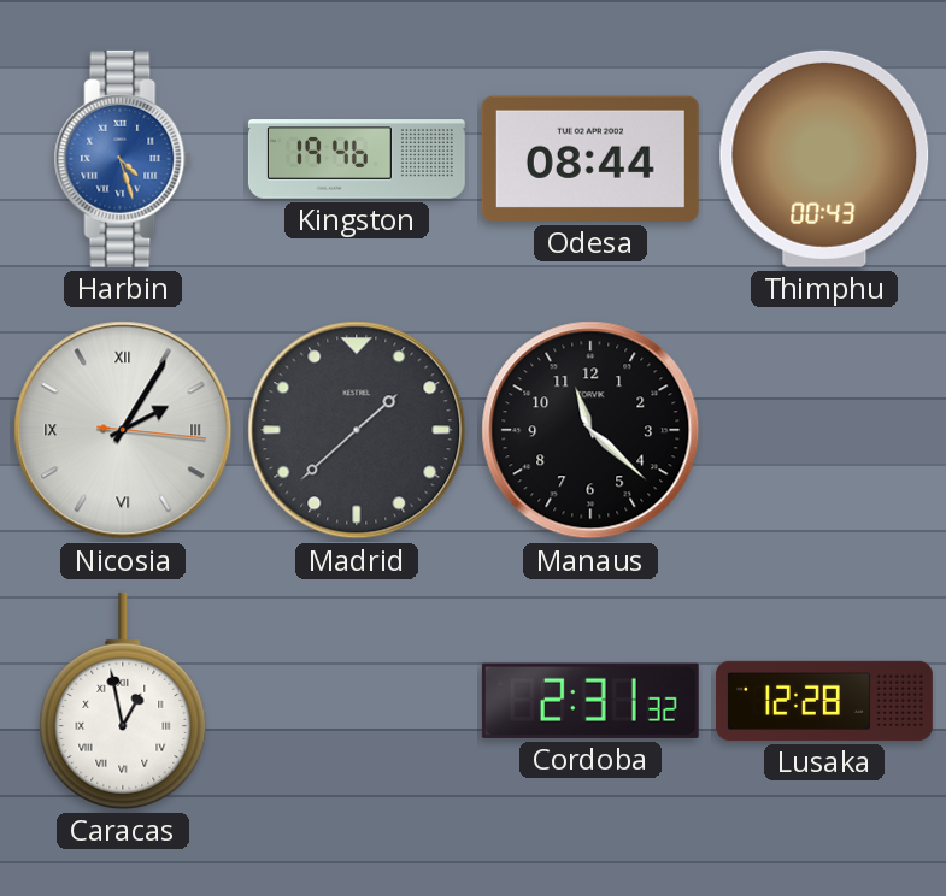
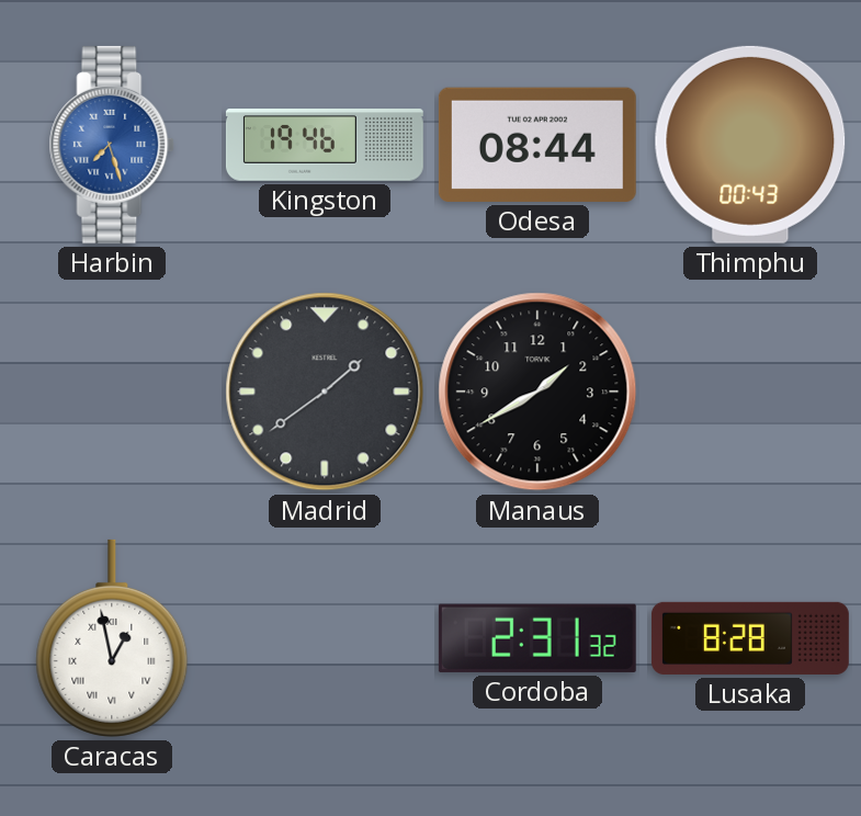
Harbin: 4:27 -> 7:27
Nicosia: 2:05 -> none
Madrid: 1:38 -> 1:39
Manaus: 11:22 -> 1:40
Lusaka: 12:28 -> 8:28
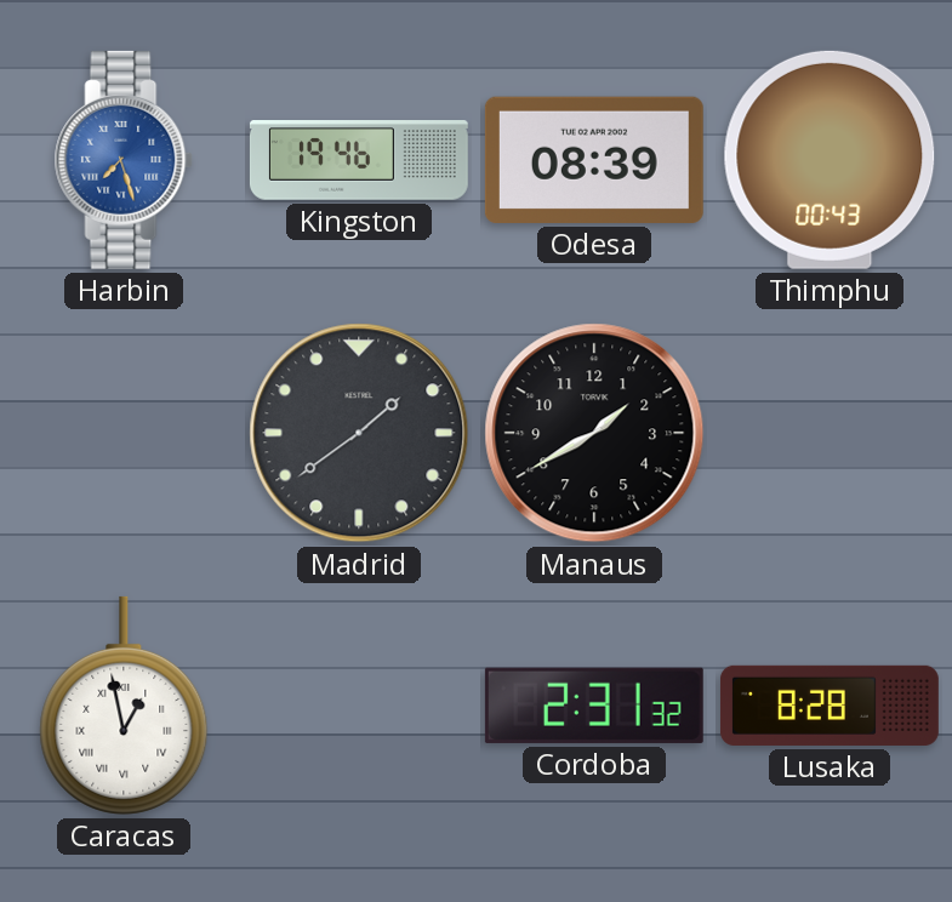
Odesa: 08:44 -> 08:39
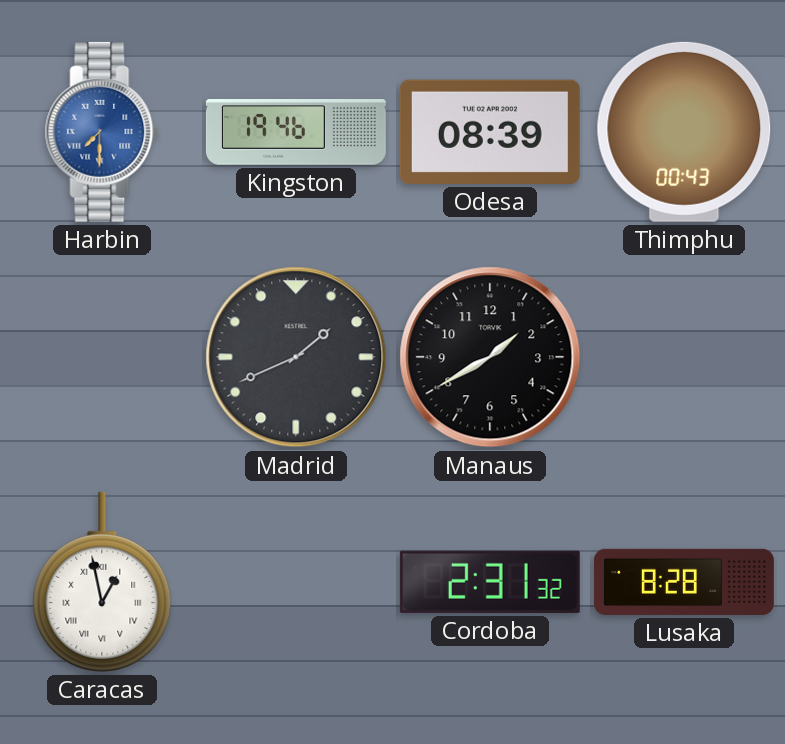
Harbin: 7:27 -> 7:30
Madrid: 1:39 -> 1:41
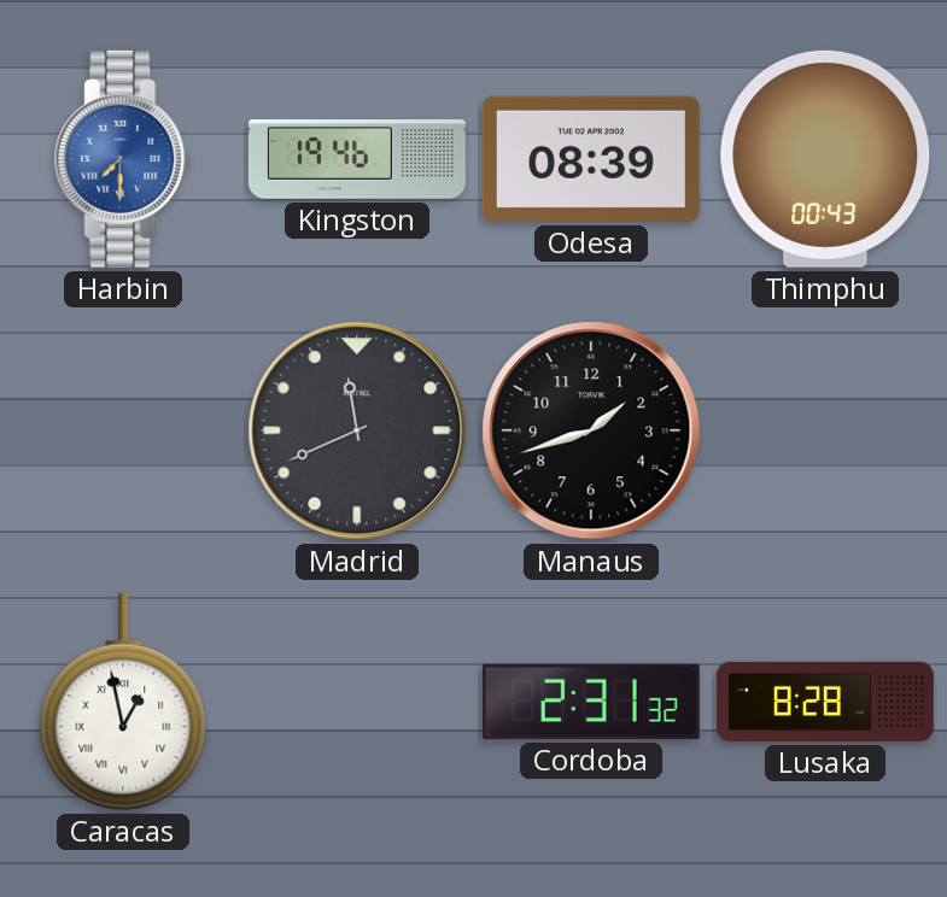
Madrid: 1:41 -> 11:41
Manaus: 1:40 -> 1:42
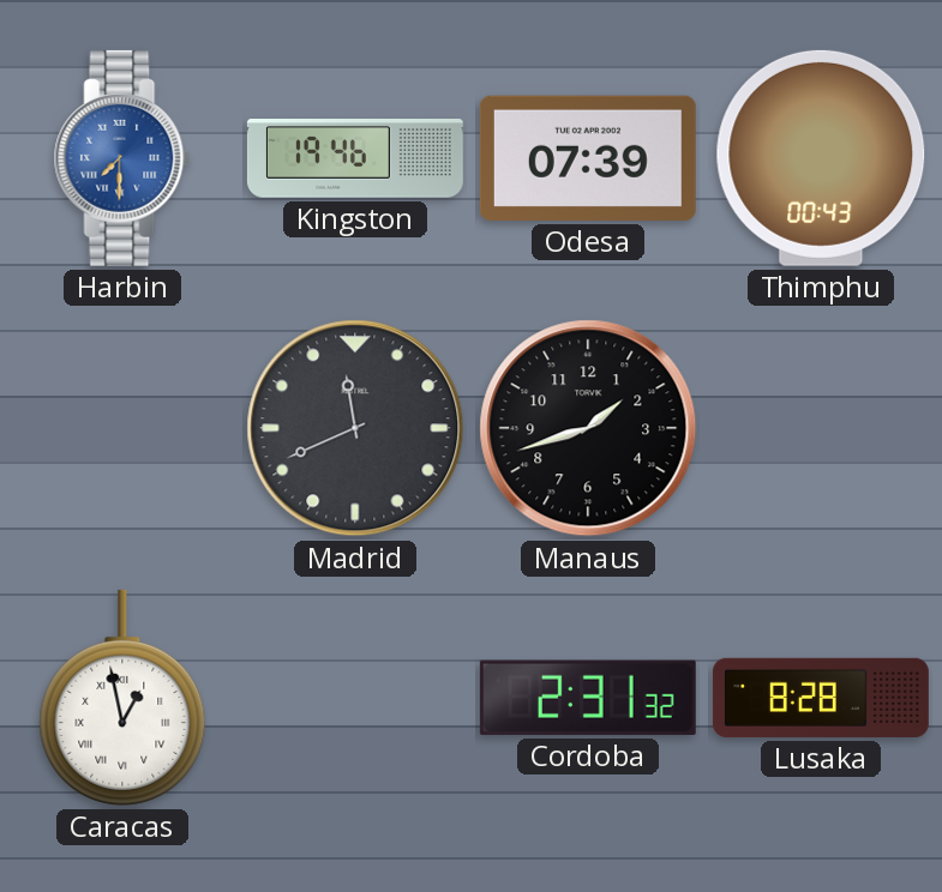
Odesa: 08:39 -> 07:39
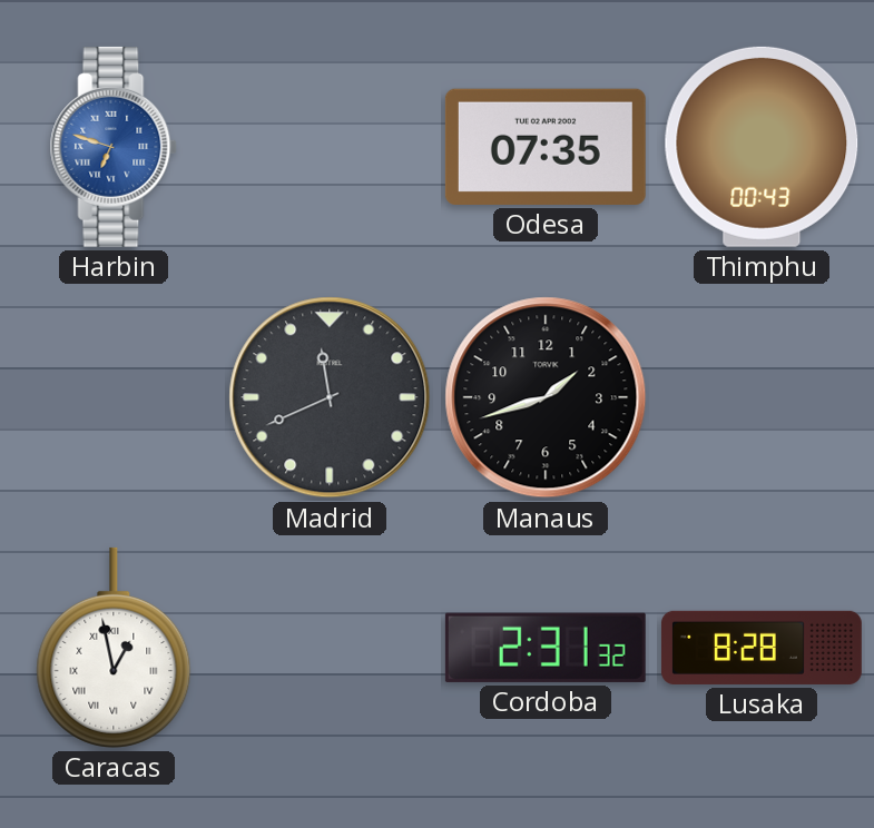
Harbin: 7:30 -> 6:48
Kingston: 19:46 -> none
Odesa: 07:39 -> 07:35
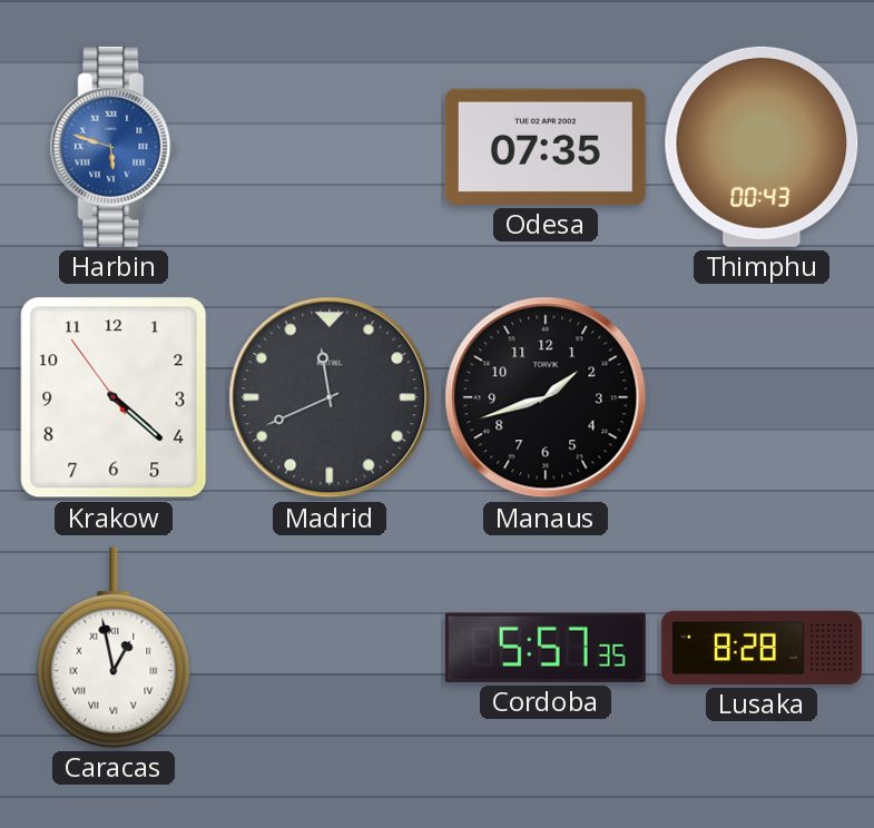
Harbin: 6:48 -> 5:48
Krakow: none -> 4:21
Cordoba: 2:31 -> 5:57
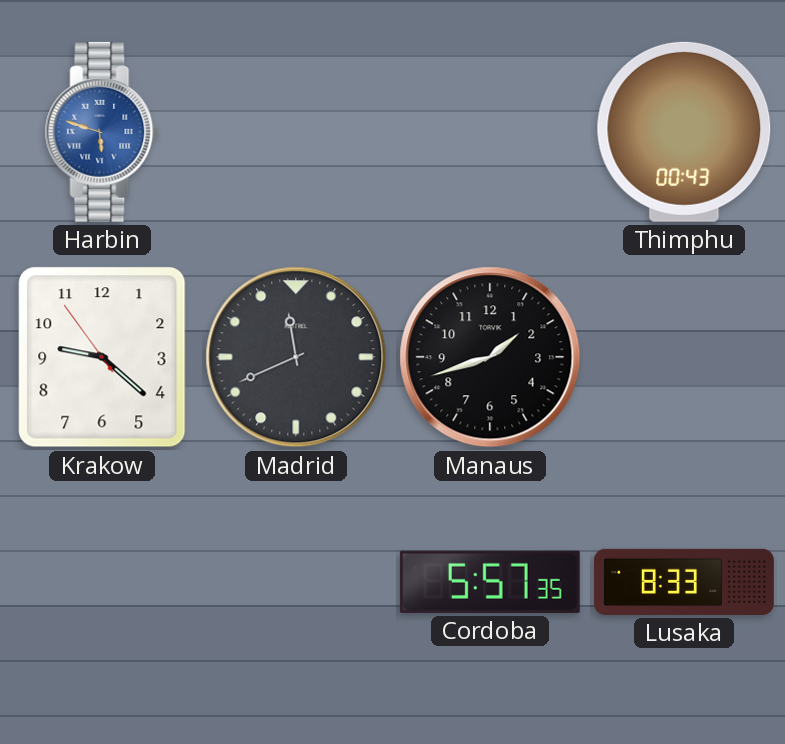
Odesa: 07:35 -> none
Krakow: 4:21 -> 9:21
Caracas: 12:58 -> none
Lusaka: 8:28 -> 8:33
